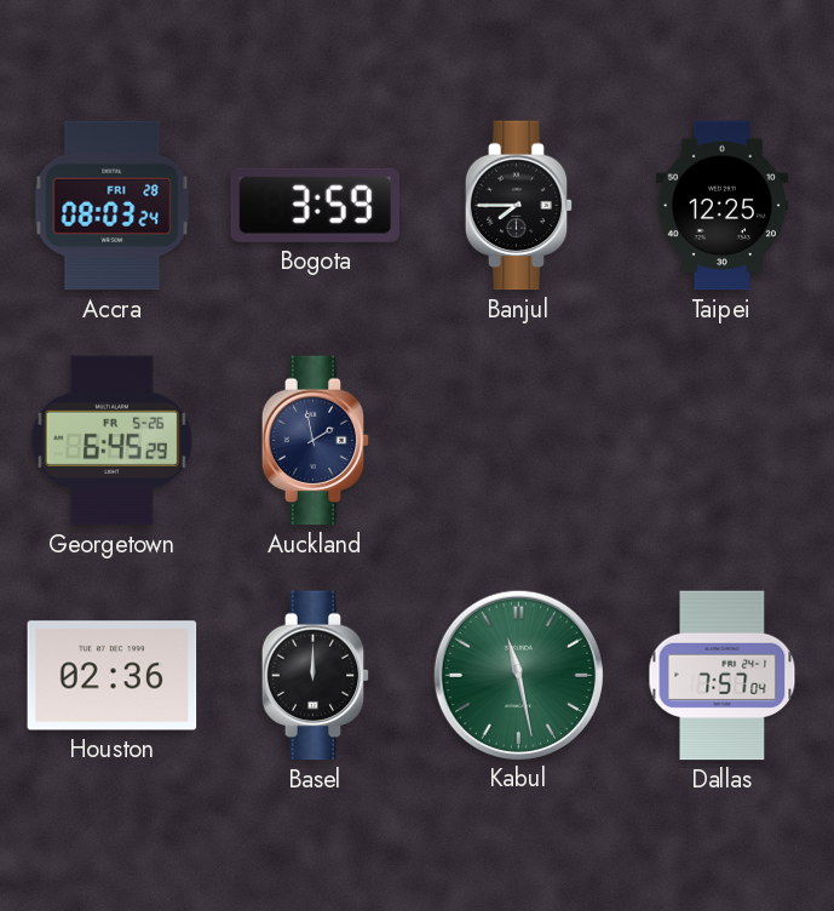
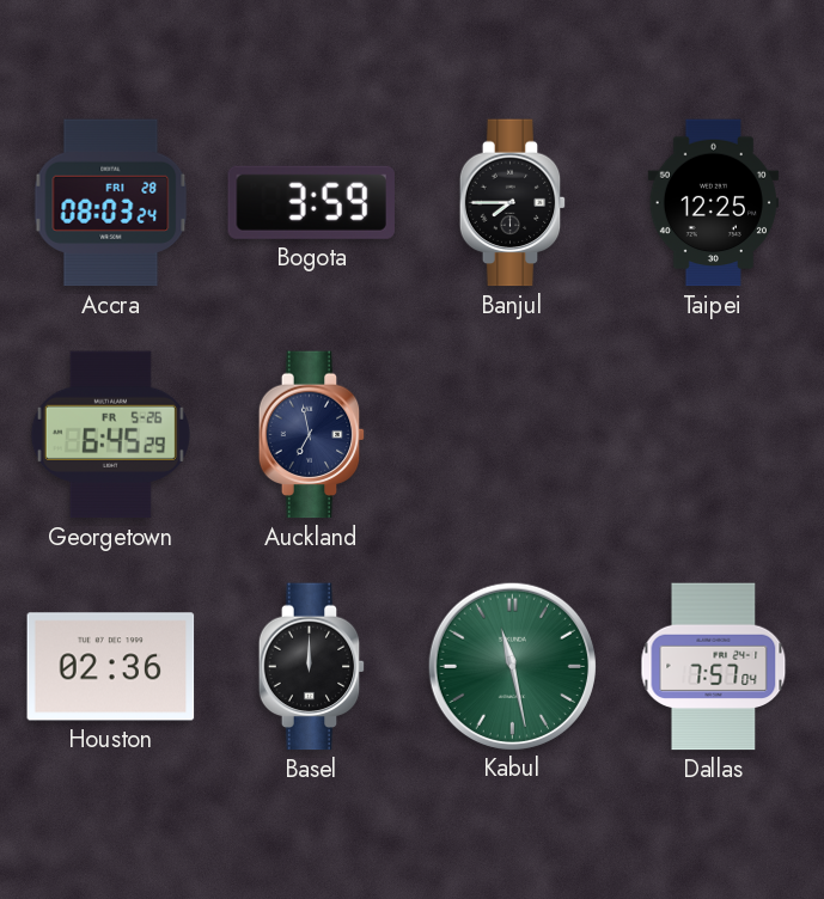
Auckland: 1:58 -> 6:58
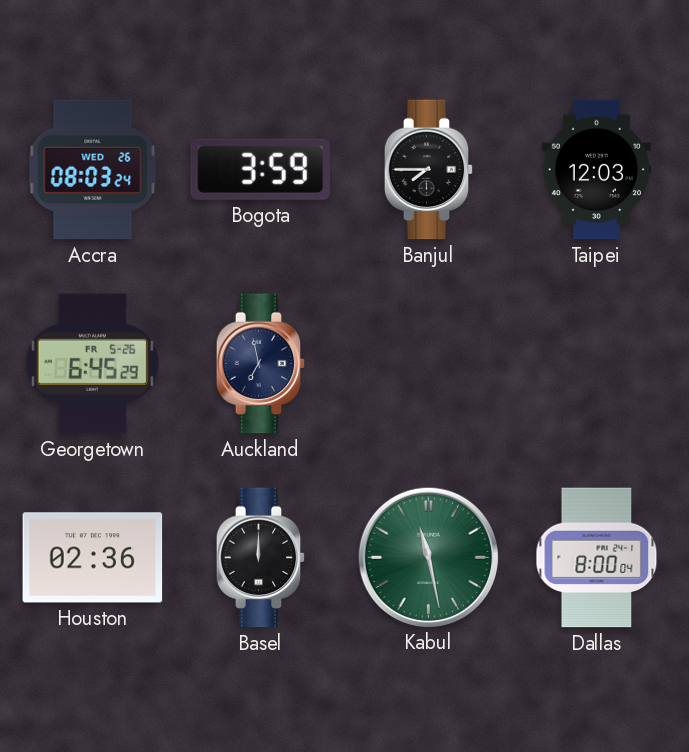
Accra date: FRI 28 -> WED 26
Taipei: 12:25 -> 12:03
Dallas: 7:57 -> 8:00
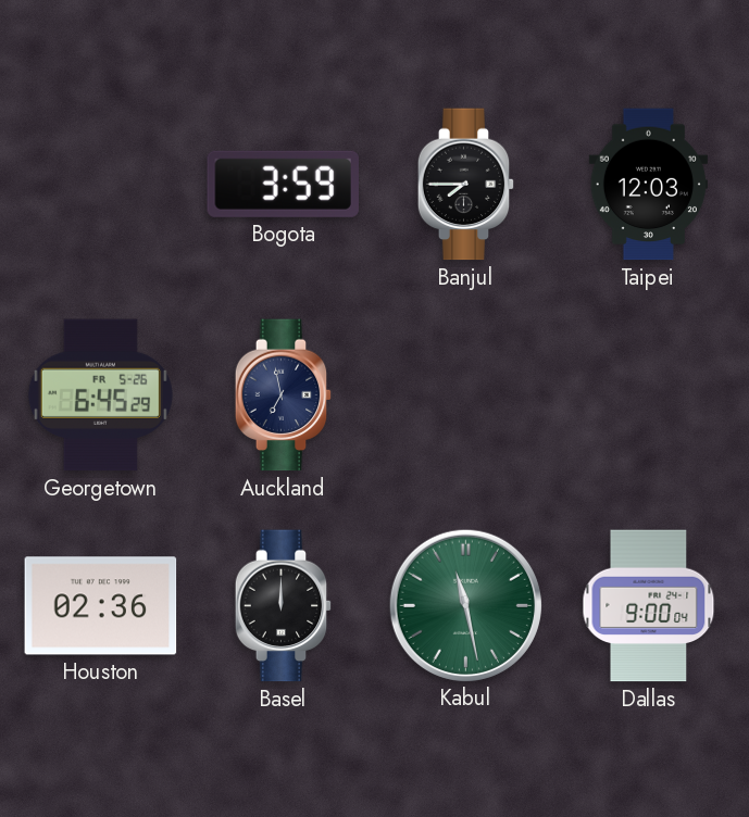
Accra: 08:03 -> none
Dallas: 8:00 -> 9:00
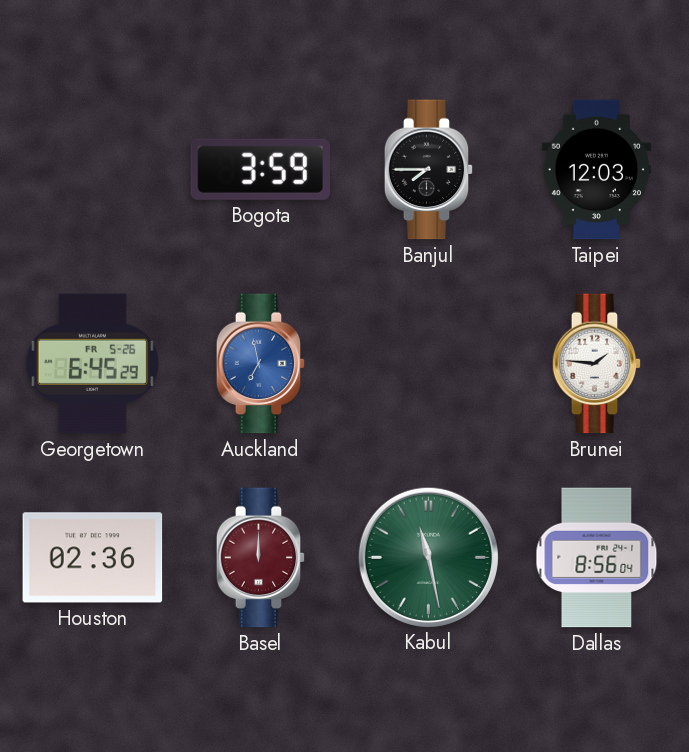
Auckland dial: navy -> blue
Brunei: none -> 1:46
Basel dial: black -> burgundy
Dallas: 9:00 -> 8:56
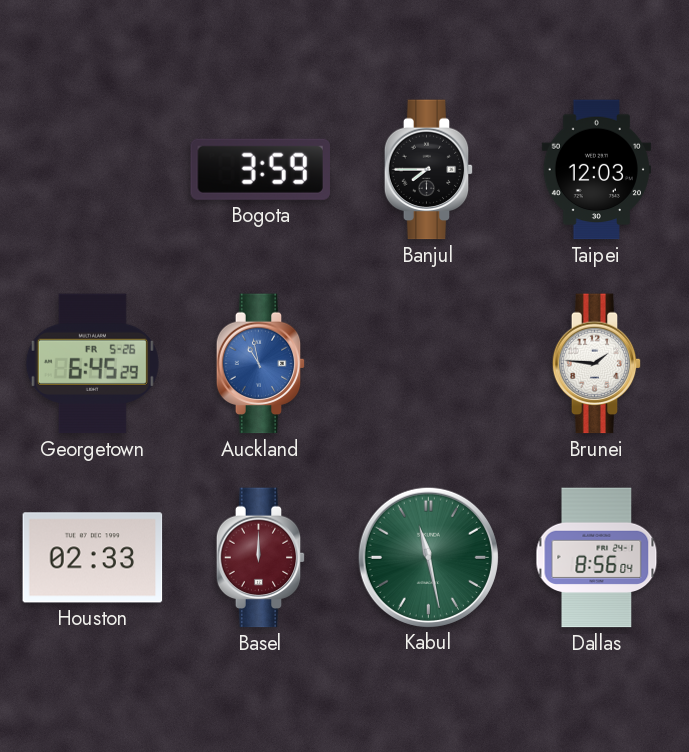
Auckland: 6:58 -> 10:58
Houston: 02:36 -> 02:33
